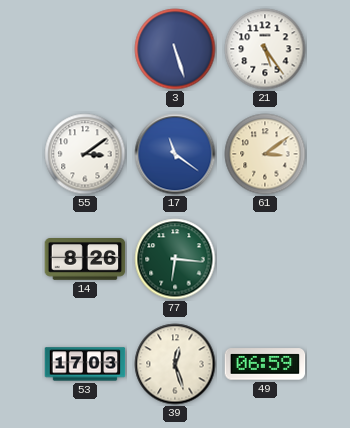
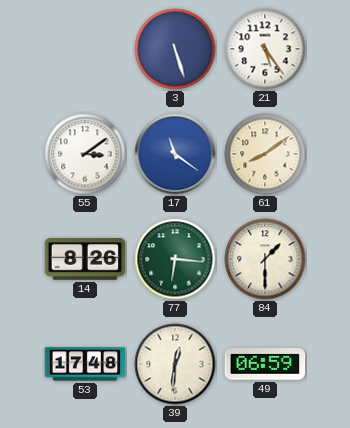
61: 3:09 -> 8:09
84: none -> 1:30
53: 17:03 -> 17:48
39: 12:27 -> 12:31
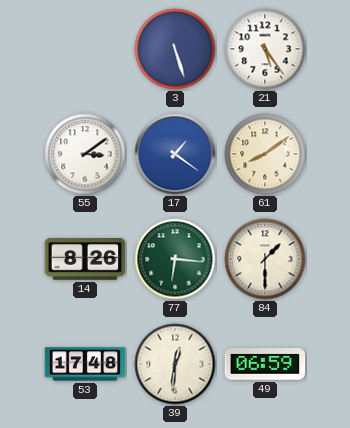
17: 11:21 -> 1:21
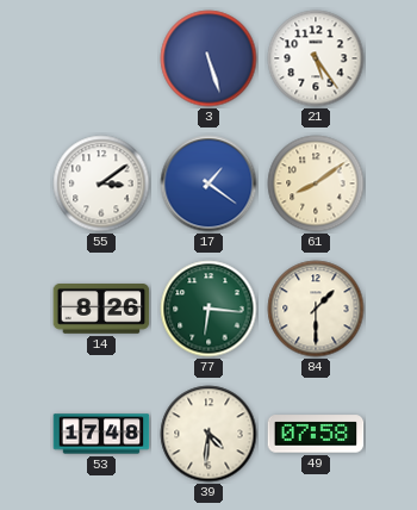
39: 12:31 -> 4:31
49: 06:59 -> 07:58
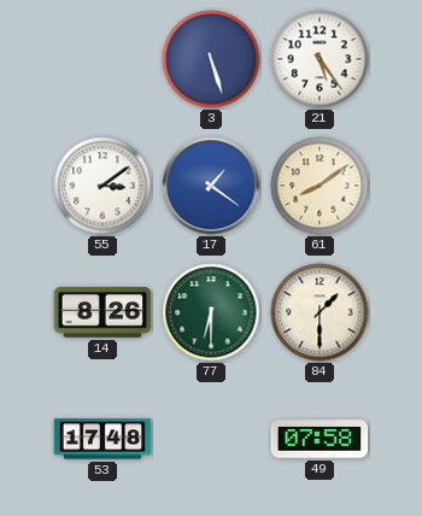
77: 6:16 -> 6:30
39: 4:31 -> none
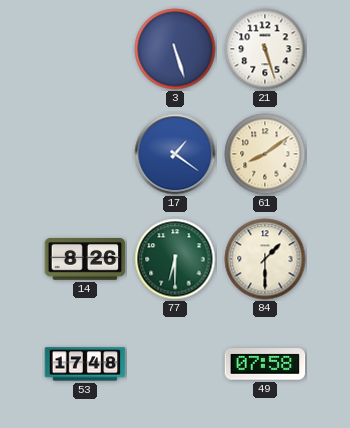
21: 5:24 -> 5:27
55: 3:09 -> none
